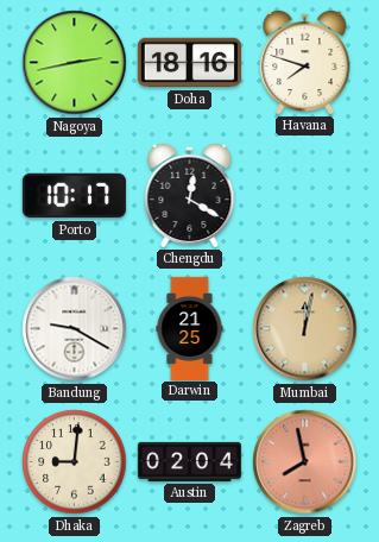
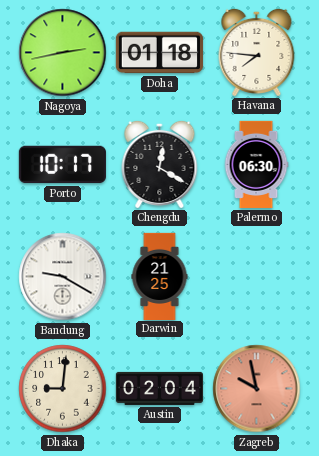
Doha: 18:16 -> 01:18
Havana: 7:48 -> 7:46
Palermo: none -> 06:30
Mumbai: 12:02 -> none
Zagreb: 7:58 -> 9:58
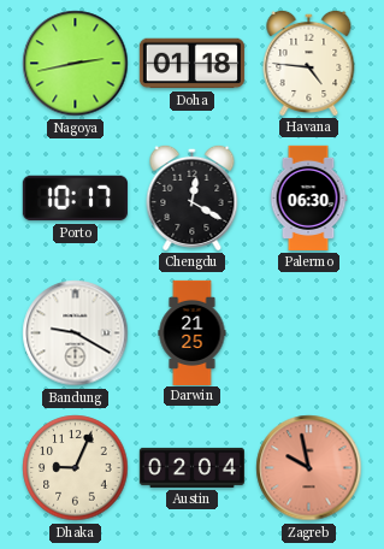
Havana: 7:46 -> 4:46
Dhaka: 9:01 -> 9:04
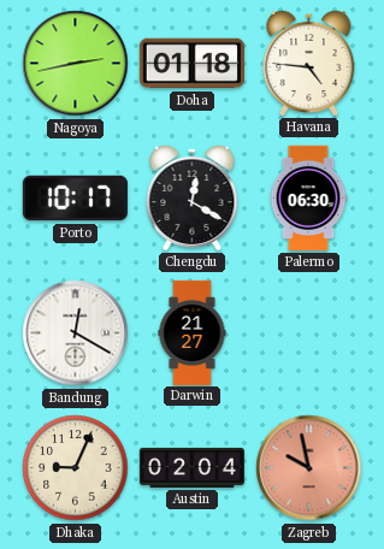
Bandung: 9:20 -> 12:20
Darwin: 21:25 -> 21:27
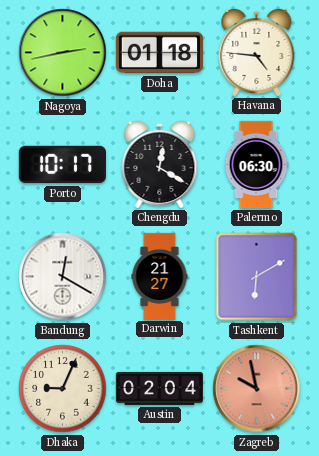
Tashkent: none -> 6:10
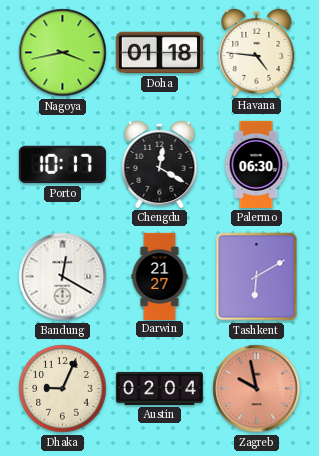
Nagoya: 2:43 -> 3:43
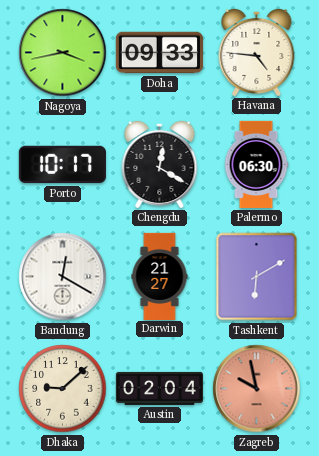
Doha: 01:18 -> 09:33
Dhaka: 9:04 -> 9:08
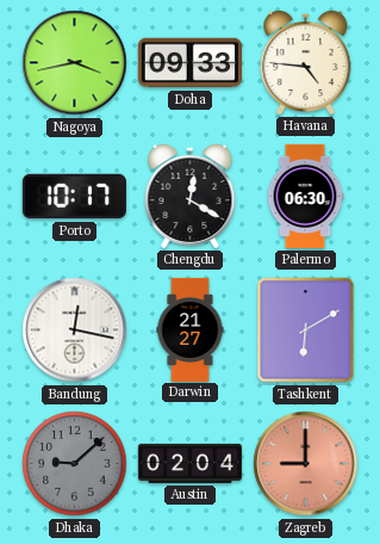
Bandung: 12:20 -> 12:17
Dhaka dial: cream -> grey
Zagreb: 9:58 -> 9:00
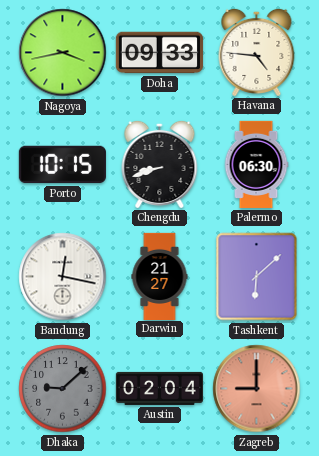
Porto: 10:17 -> 10:15
Chengdu: 12:20 -> 8:42
Tashkent: 6:10 -> 6:08
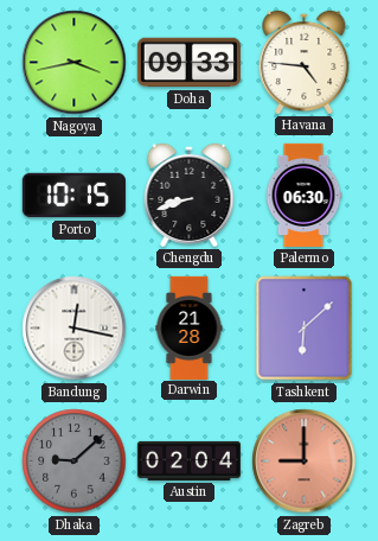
Darwin: 21:27 -> 21:28
